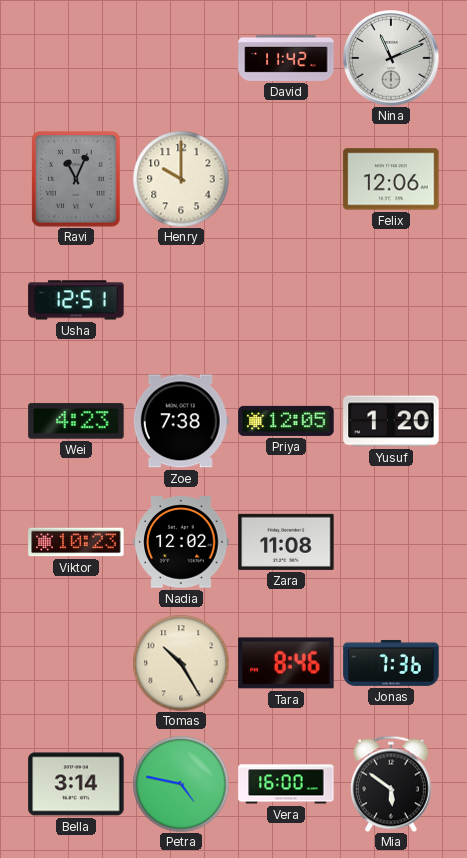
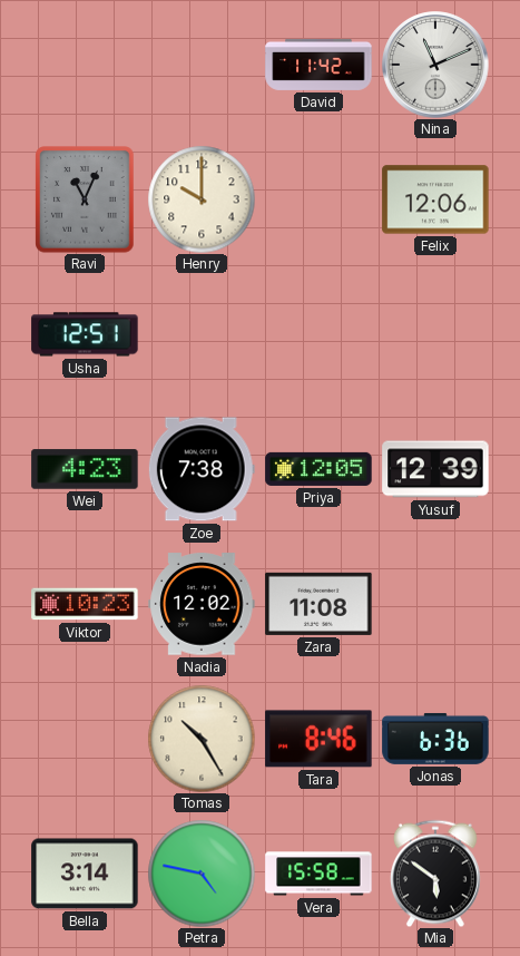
Yusuf: 1:20 -> 12:39
Jonas: 7:36 -> 6:36
Vera: 16:00 -> 15:58
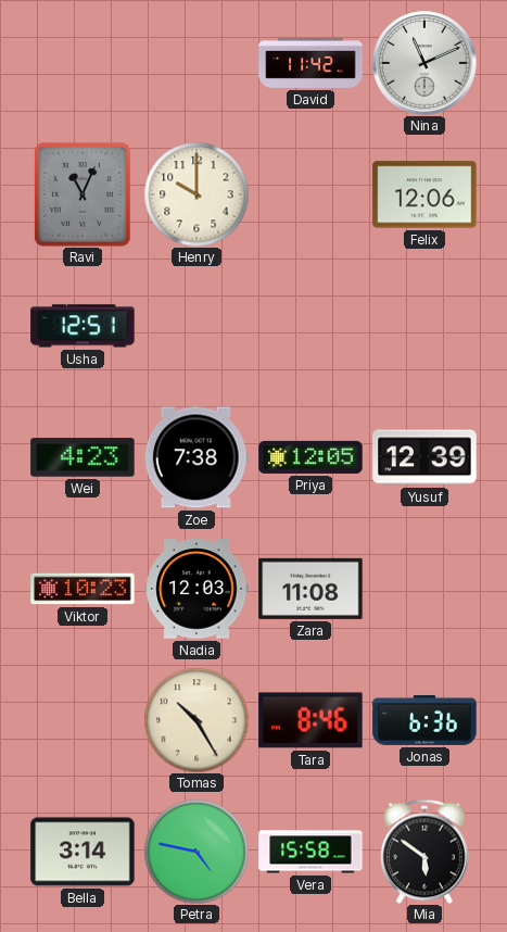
Nadia: 12:02 -> 12:03
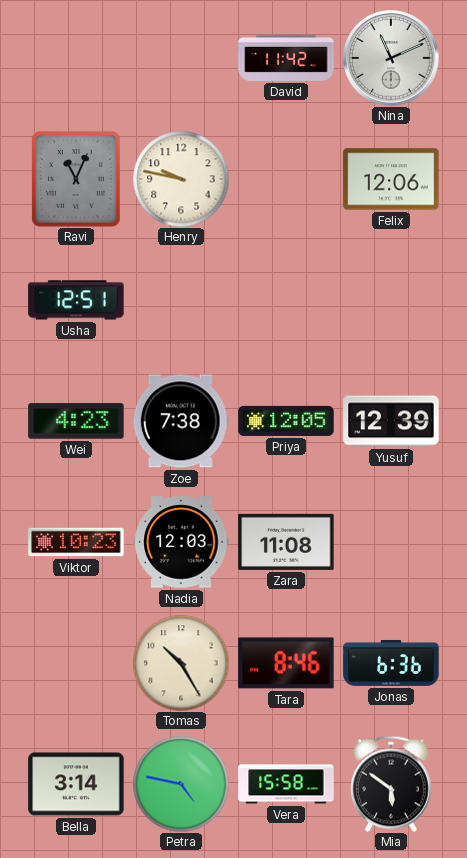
Henry: 10:00 -> 9:47
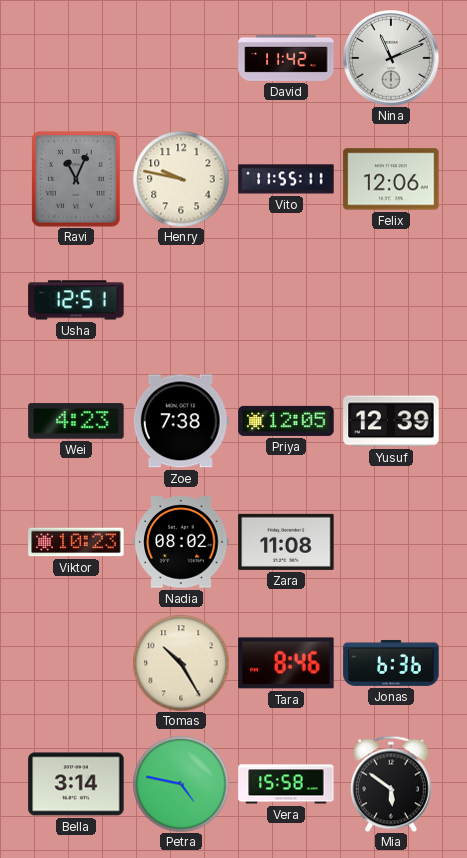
Vito: none -> 11:55
Nadia: 12:03 -> 08:02
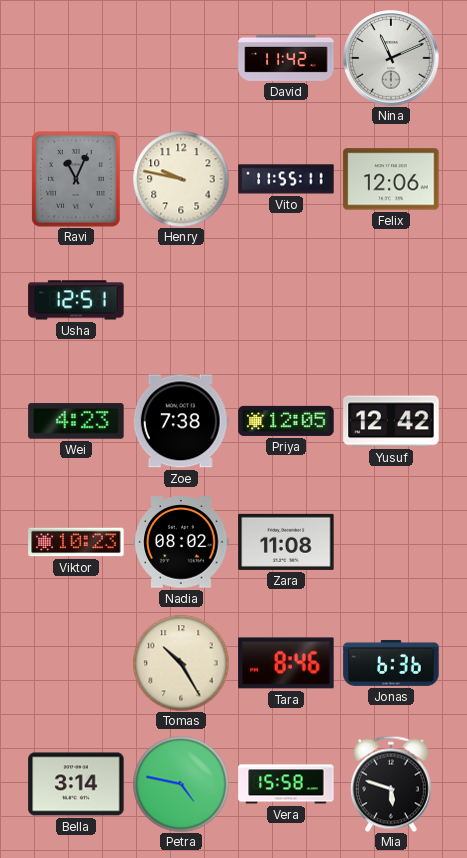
Yusuf: 12:39 -> 12:42
Mia: 5:51 -> 5:48
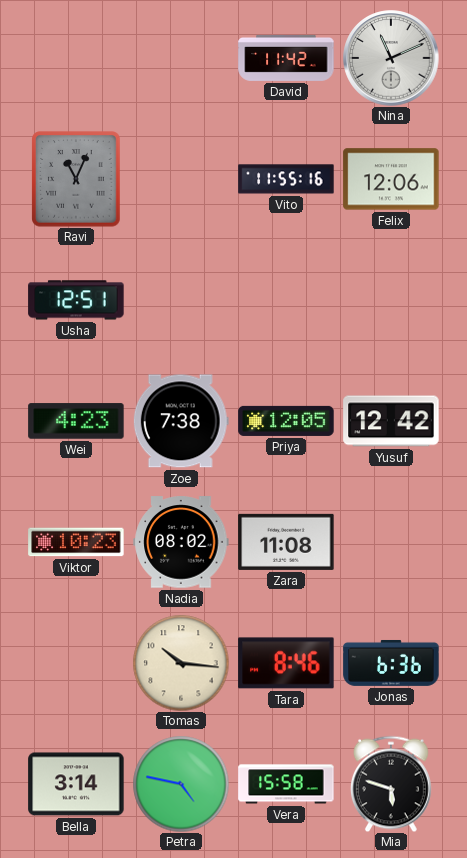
Henry: 9:47 -> none
Vito: 11:55:11 -> 11:55:16
Tomas: 10:25 -> 10:16
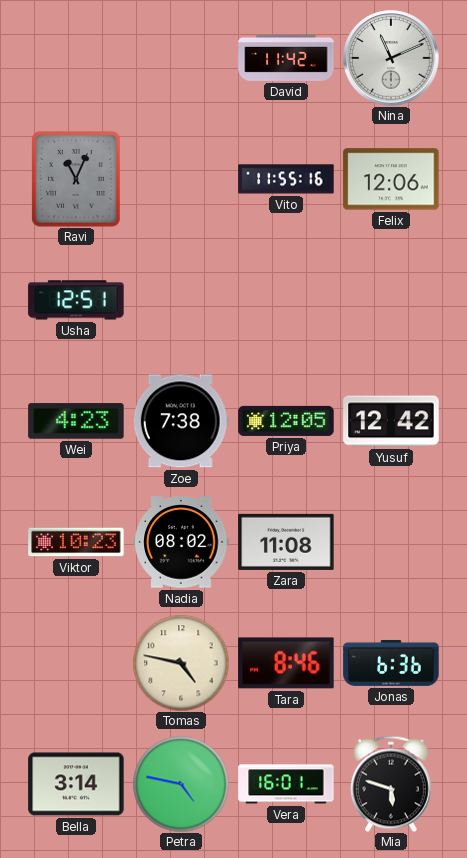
Tomas: 10:16 -> 4:47
Vera: 15:58 -> 16:01
